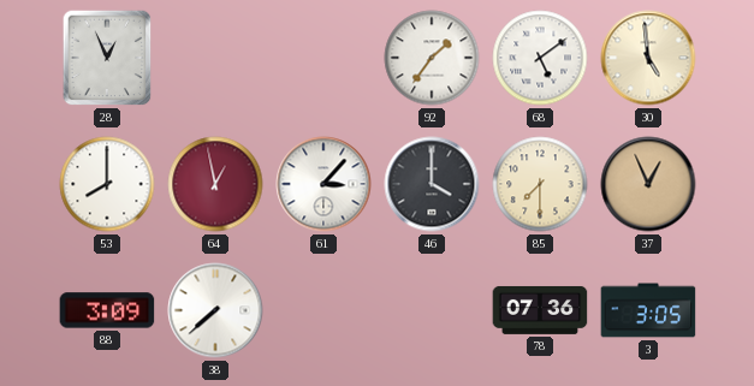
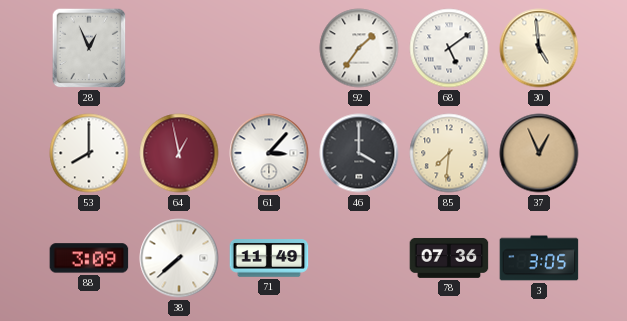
85: 7:30 -> 7:31
71: none -> 11:49
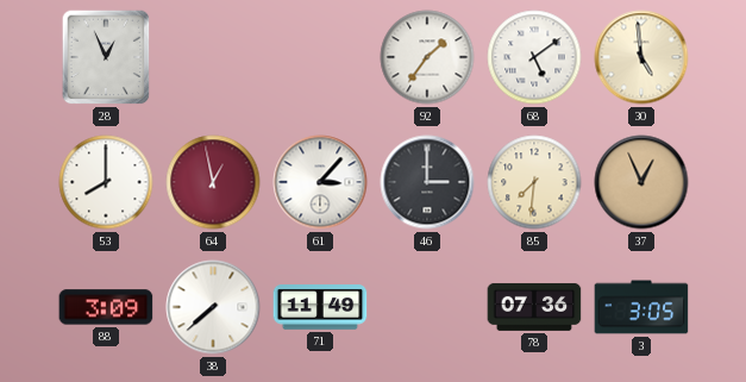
46: 4:00 -> 3:00
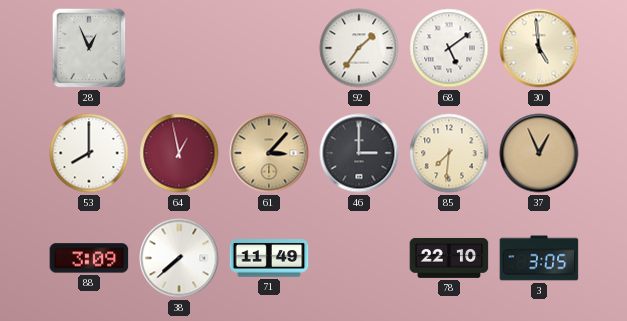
61 dial: white -> champagne
78: 07:36 -> 22:10
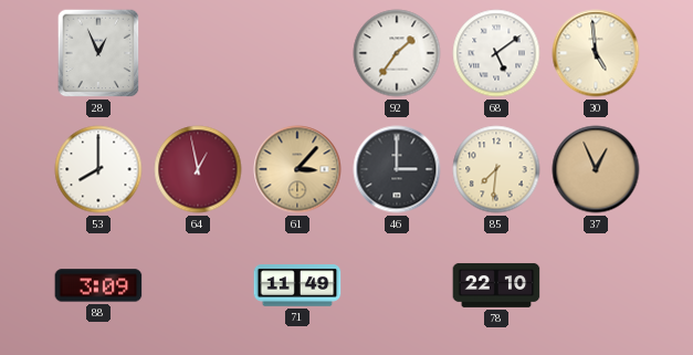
38: 7:38 -> none
3: 3:05 -> none
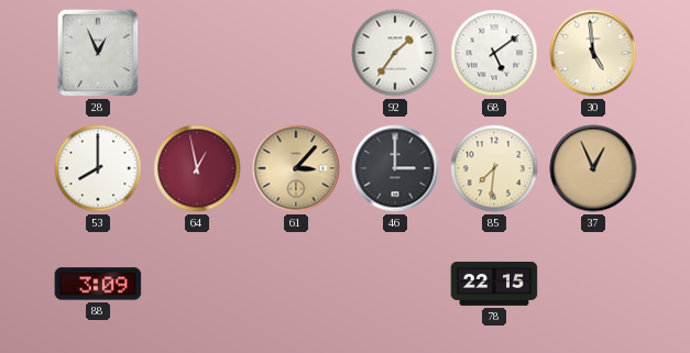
71: 11:49 -> none
78: 22:10 -> 22:15
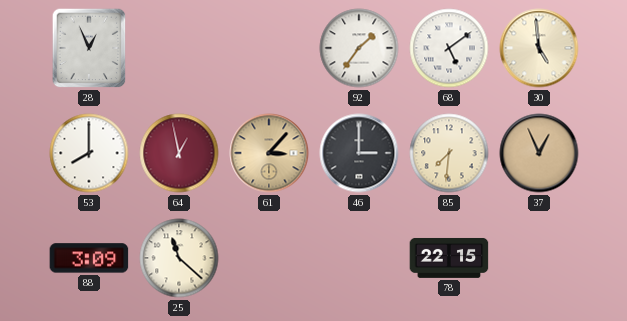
25: none -> 11:22
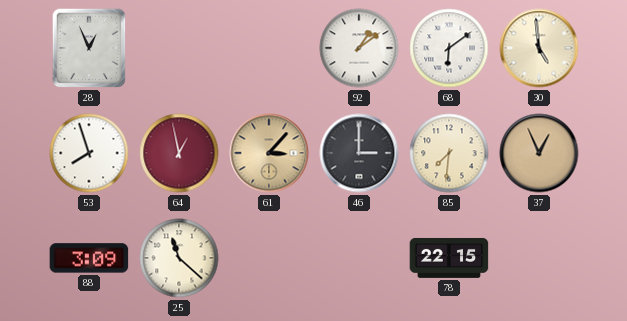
92: 1:36 -> 1:09
68: 5:09 -> 6:09
53: 8:00 -> 7:57
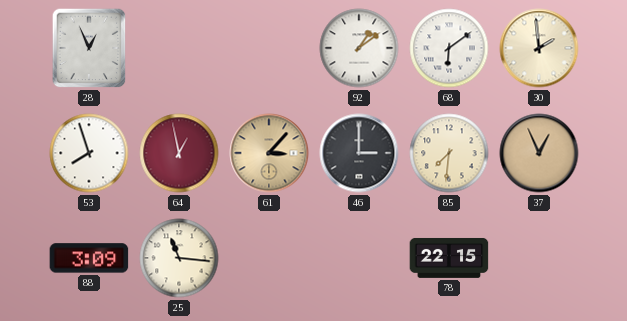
30: 4:59 -> 1:59
25: 11:22 -> 11:16
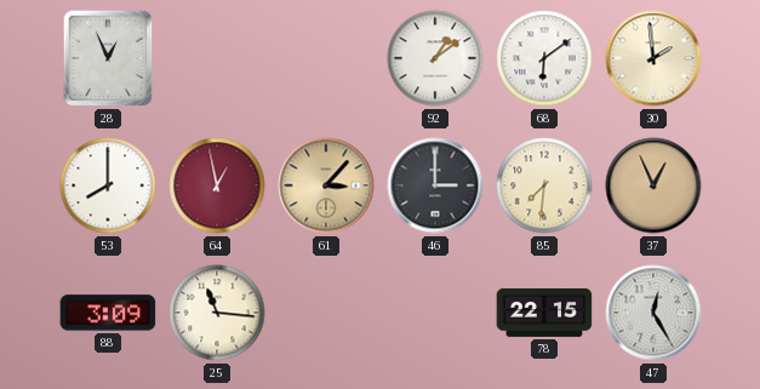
53: 7:57 -> 8:00
47: none -> 12:25
